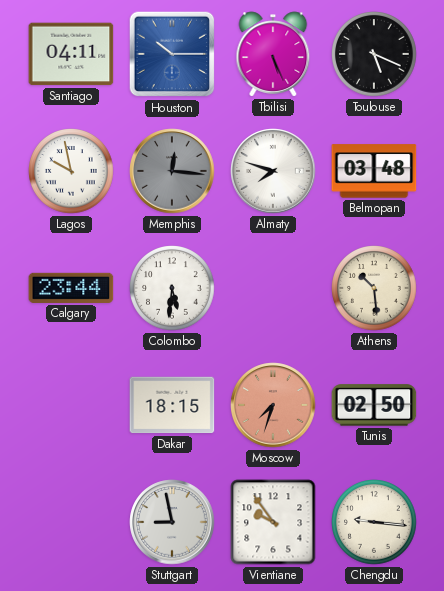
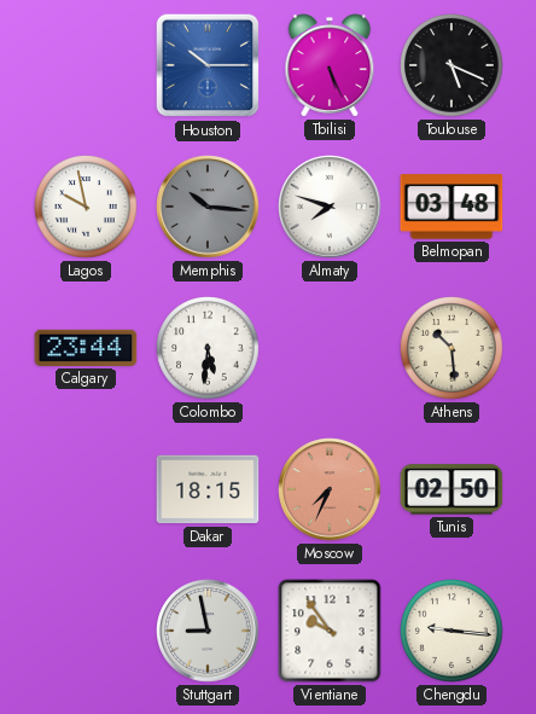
Santiago: 04:11 -> none
Memphis: 12:16 -> 10:16
Moscow: 7:33 -> 7:34
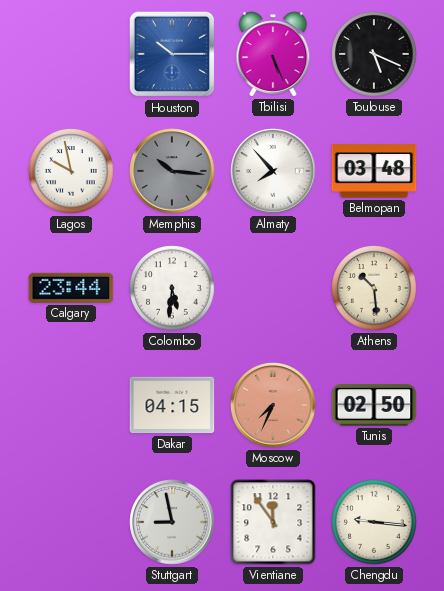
Almaty: 7:48 -> 7:53
Dakar: 18:15 -> 04:15
Vientiane: 9:54 -> 11:54
